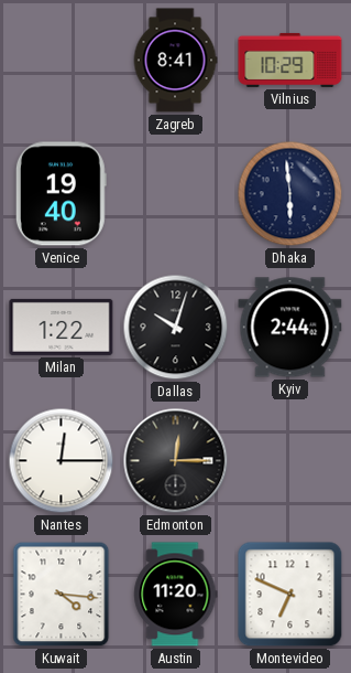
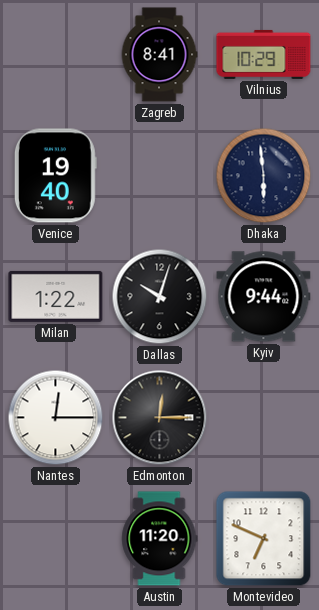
Kyiv: 2:44 -> 9:44
Kuwait: 4:16 -> none
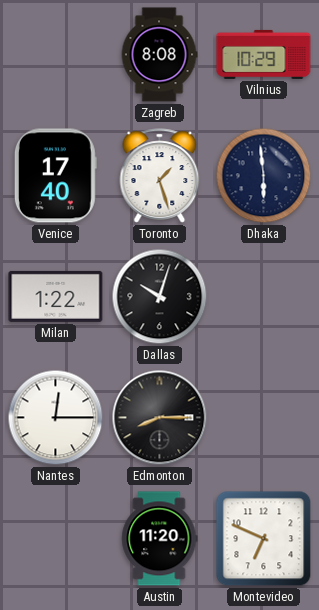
Zagreb: 8:41 -> 8:08
Venice: 19:40 -> 17:40
Toronto: none -> 1:27
Kyiv: 9:44 -> none
Edmonton: 12:15 -> 8:15
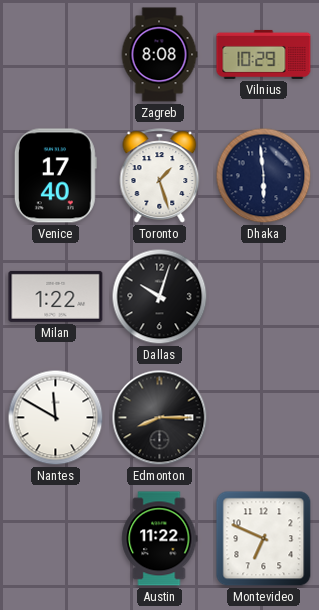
Nantes: 12:15 -> 11:50
Austin: 11:20 -> 11:22
